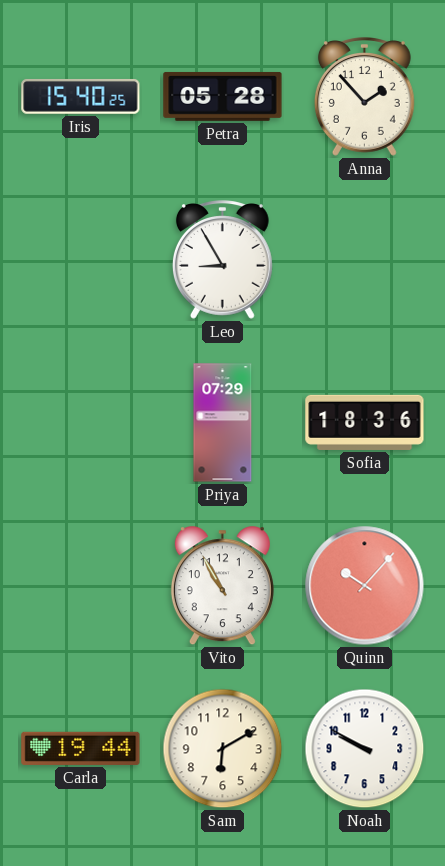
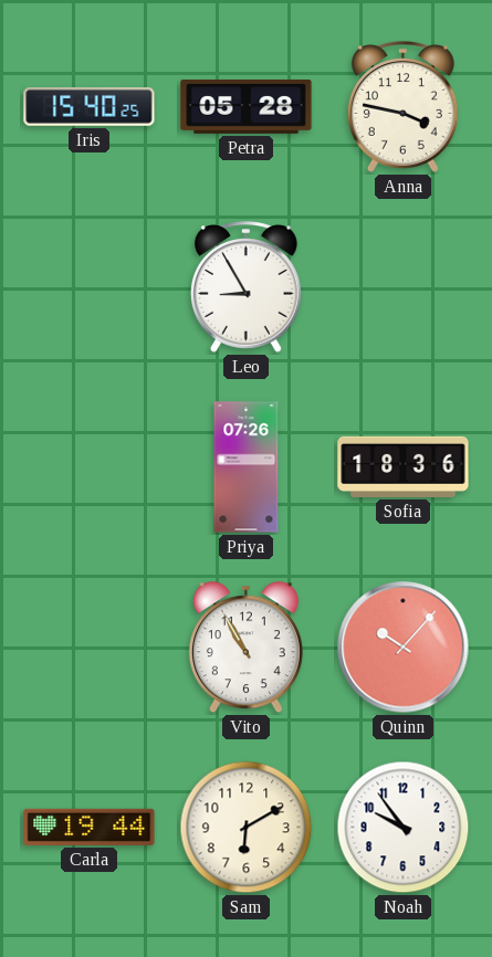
Anna: 1:53 -> 3:47
Priya: 07:29 -> 07:26
Noah: 9:50 -> 9:54
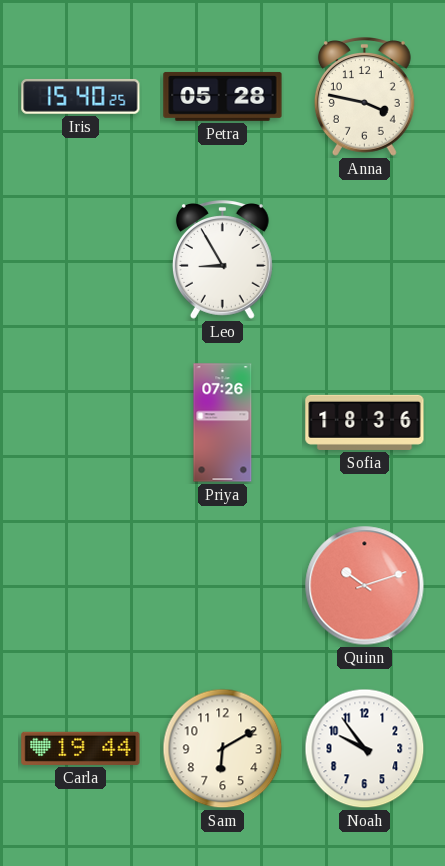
Vito: 10:55 -> none
Quinn: 10:07 -> 10:12
